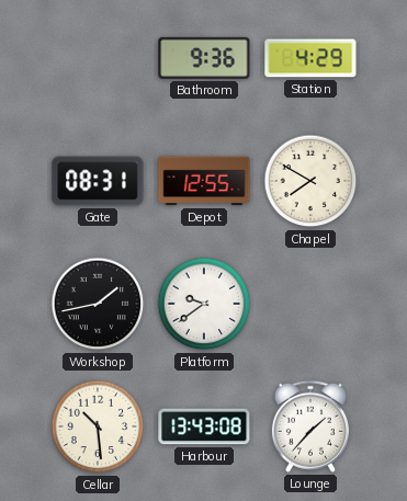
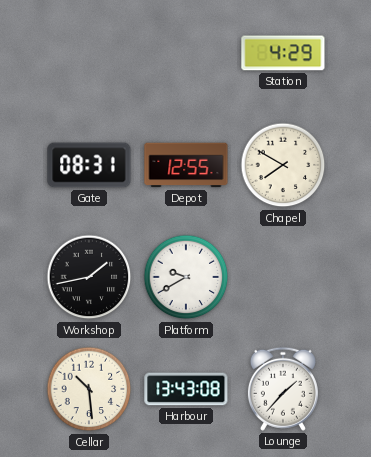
Bathroom: 9:36 -> none
Platform: 9:39 -> 9:40
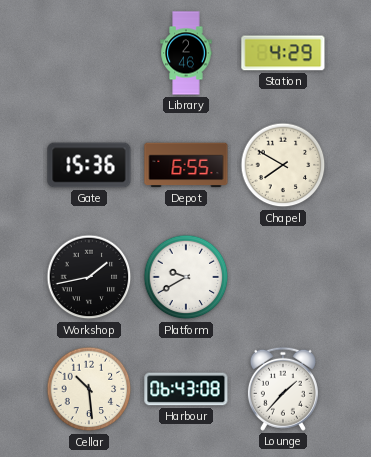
Library: none -> 2:46
Gate: 08:31 -> 15:36
Depot: 12:55 -> 6:55
Harbour: 13:43 -> 06:43
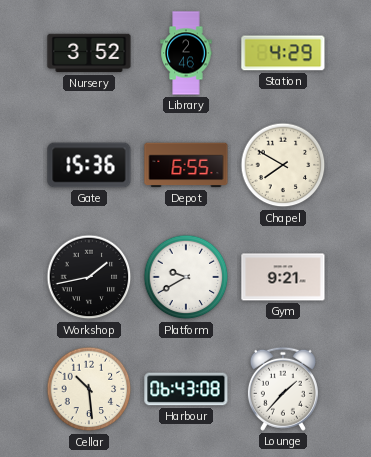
Nursery: none -> 3:52
Gym: none -> 9:21
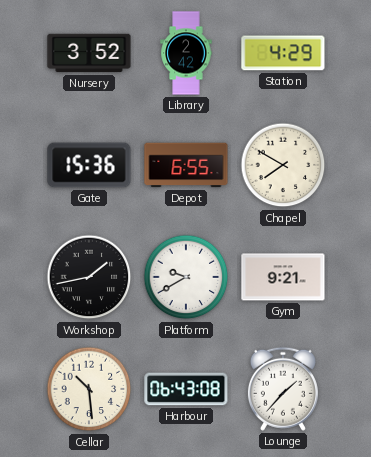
Library: 2:46 -> 2:42
